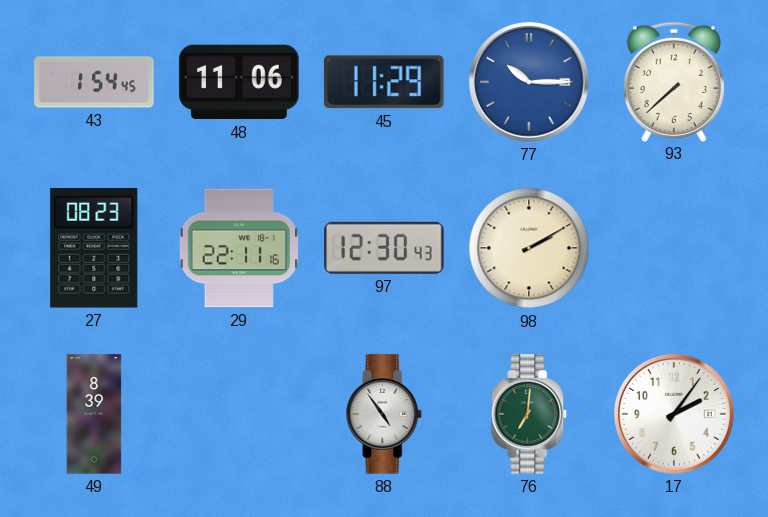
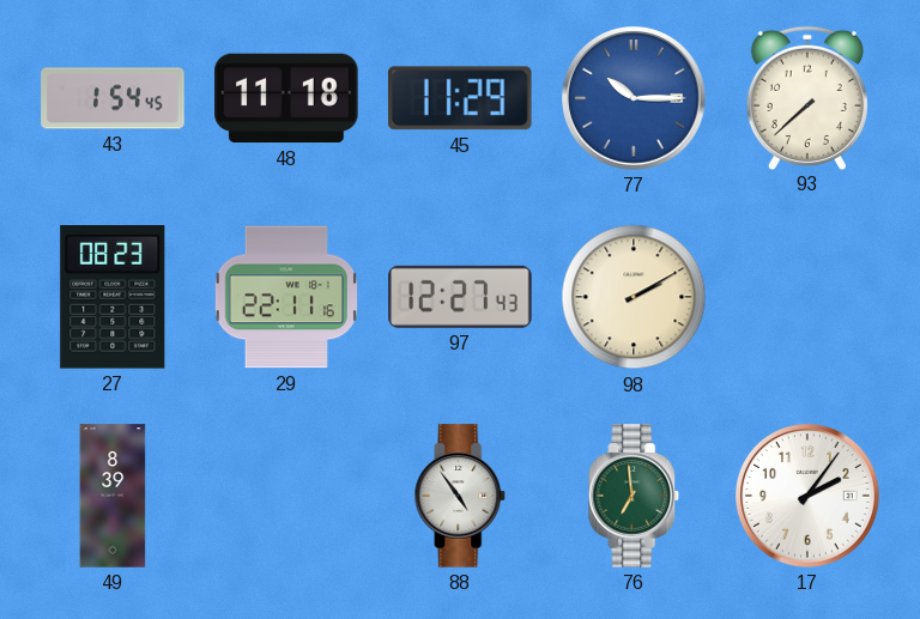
48: 11:06 -> 11:18
97: 12:30 -> 12:27
76: 7:01 -> 6:59
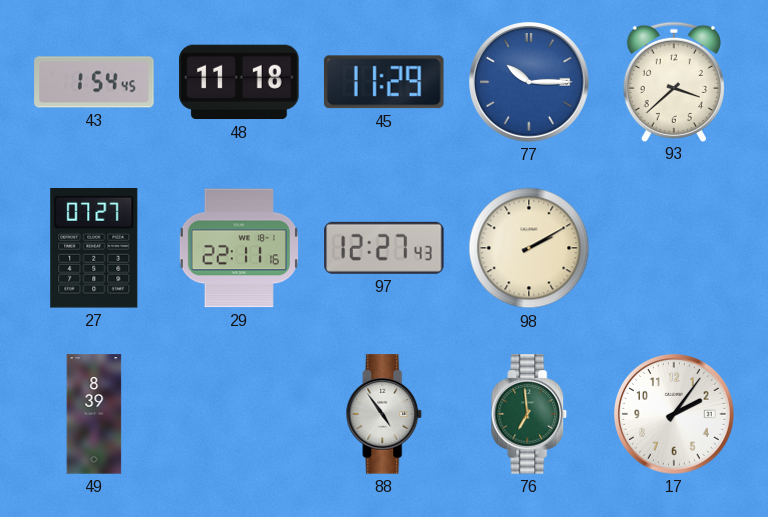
93: 7:38 -> 3:38
27: 08:23 -> 07:27
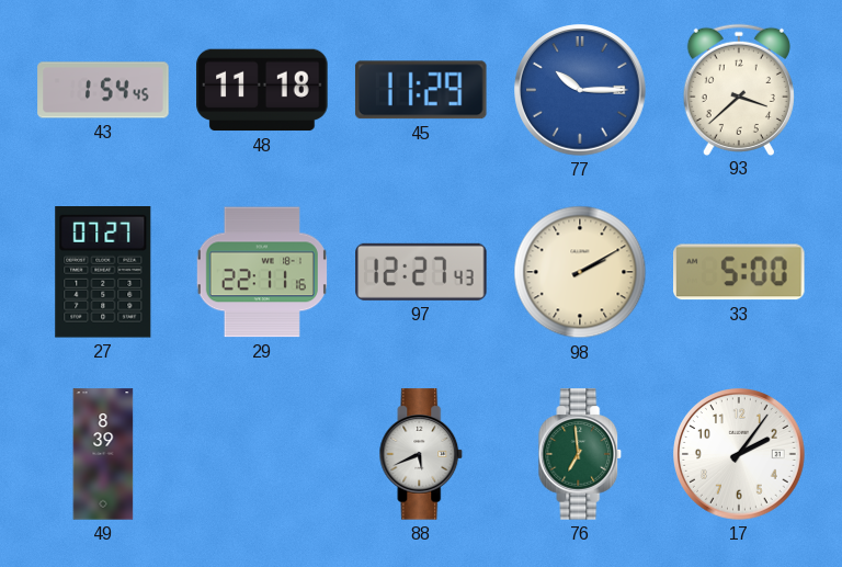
33: none -> 5:00
88: 4:54 -> 5:41
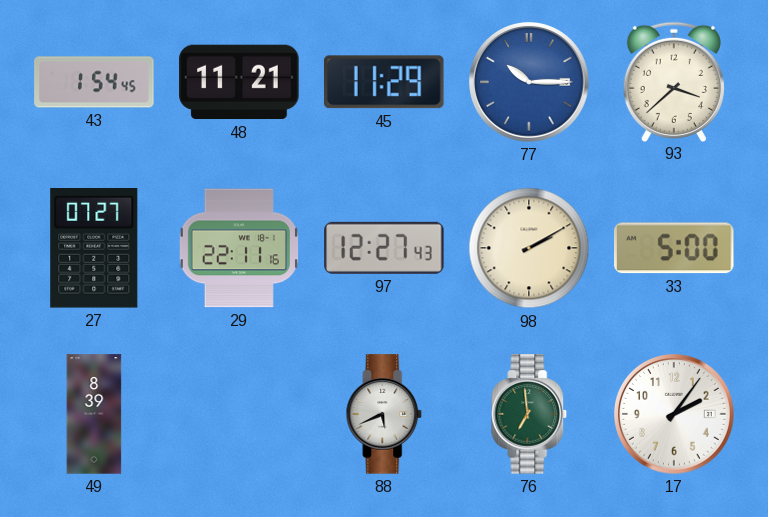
48: 11:18 -> 11:21
